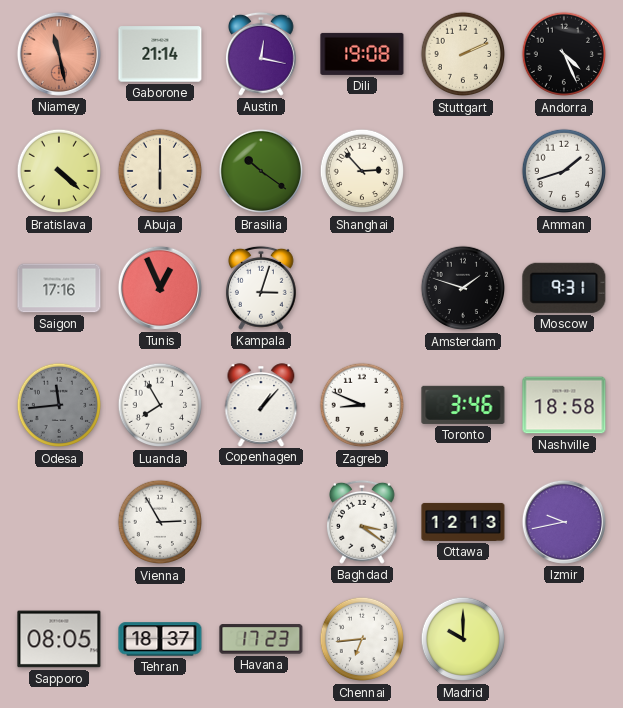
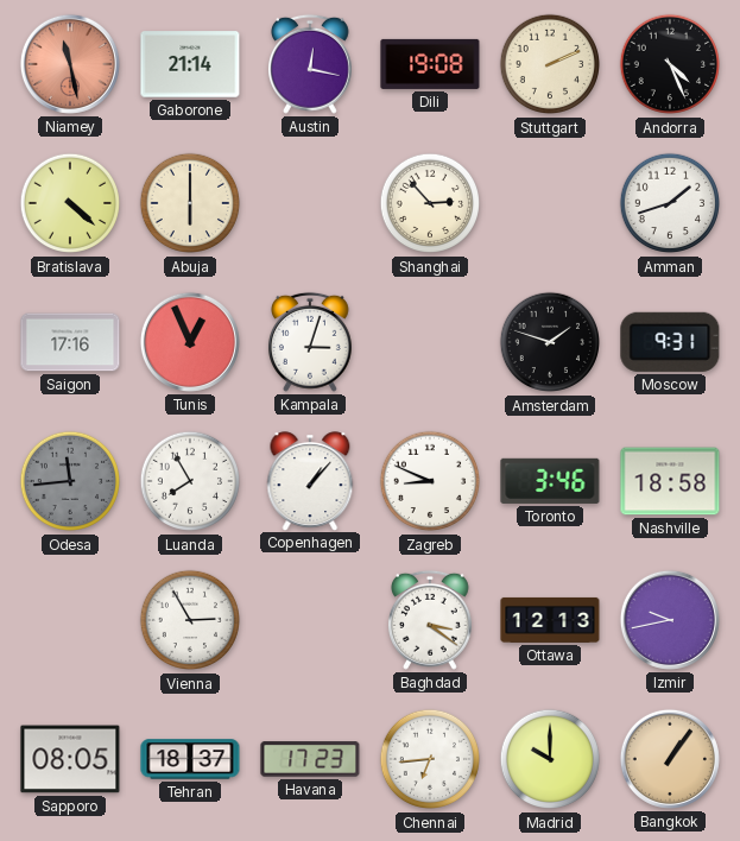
Brasilia: 10:21 -> none
Bangkok: none -> 1:06
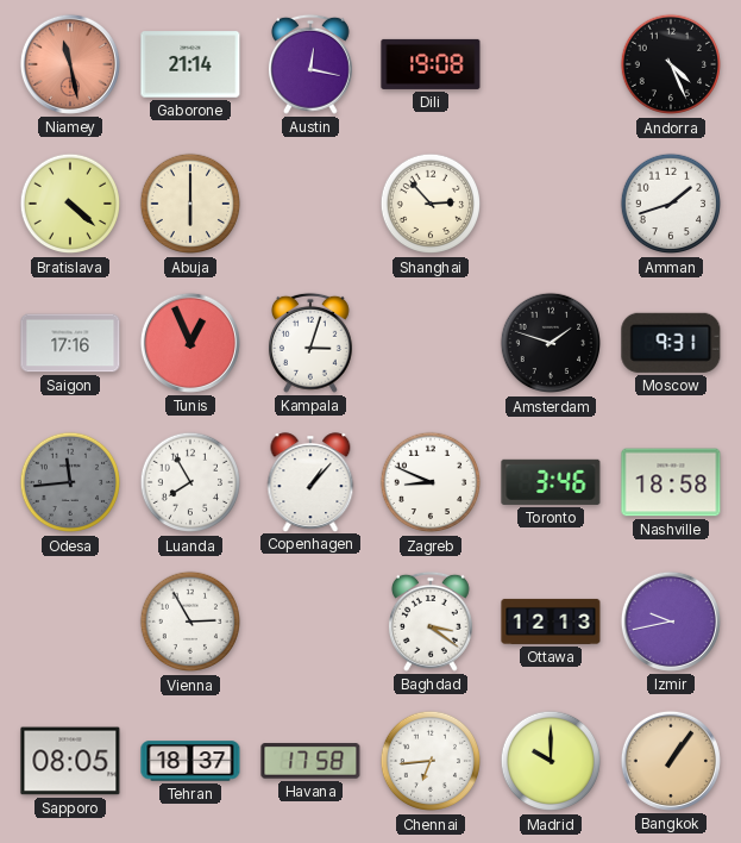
Stuttgart: 2:11 -> none
Havana: 17:23 -> 17:58
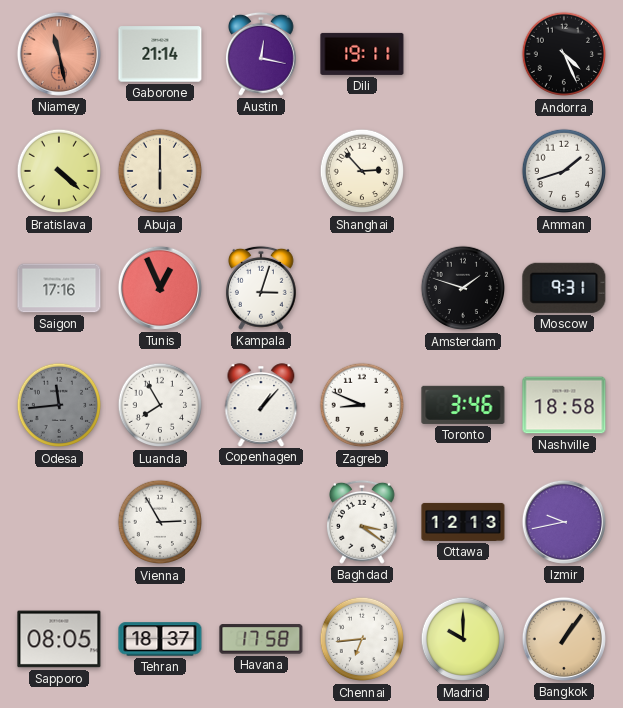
Dili: 19:08 -> 19:11
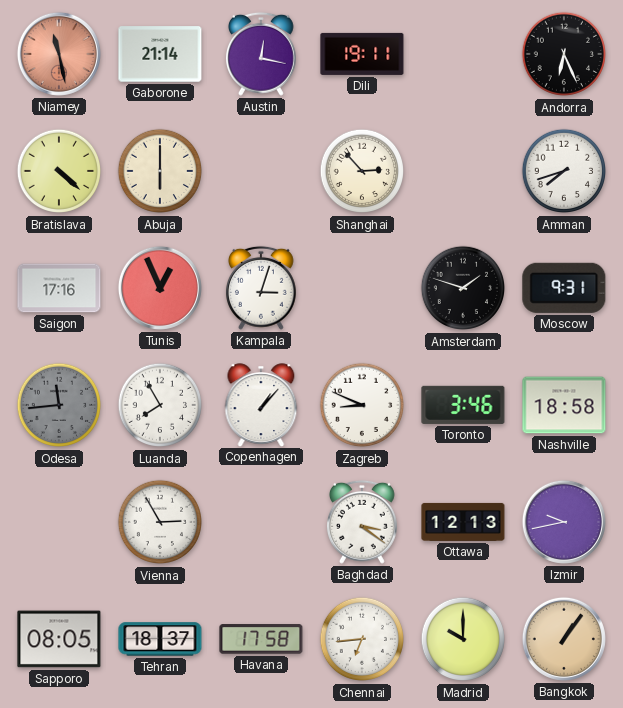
Andorra: 4:26 -> 6:26
Amman: 1:42 -> 7:42
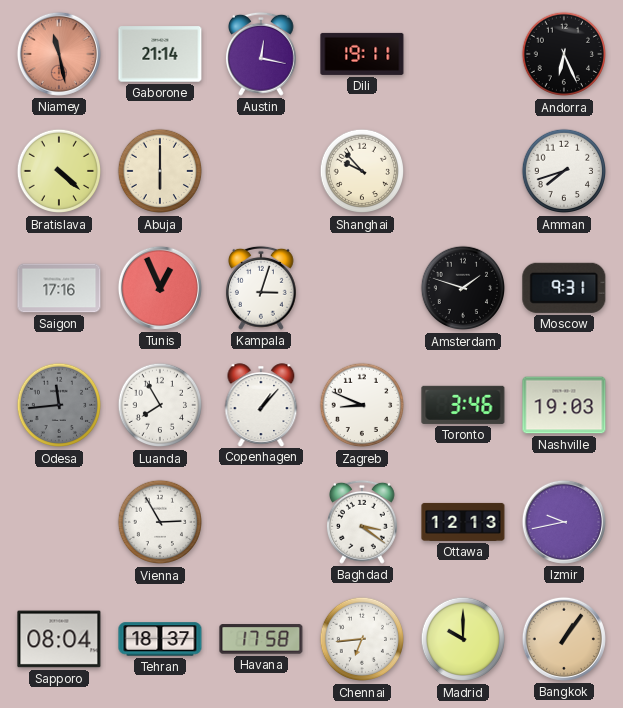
Shanghai: 2:53 -> 9:53
Nashville: 18:58 -> 19:03
Sapporo: 08:05 -> 08:04
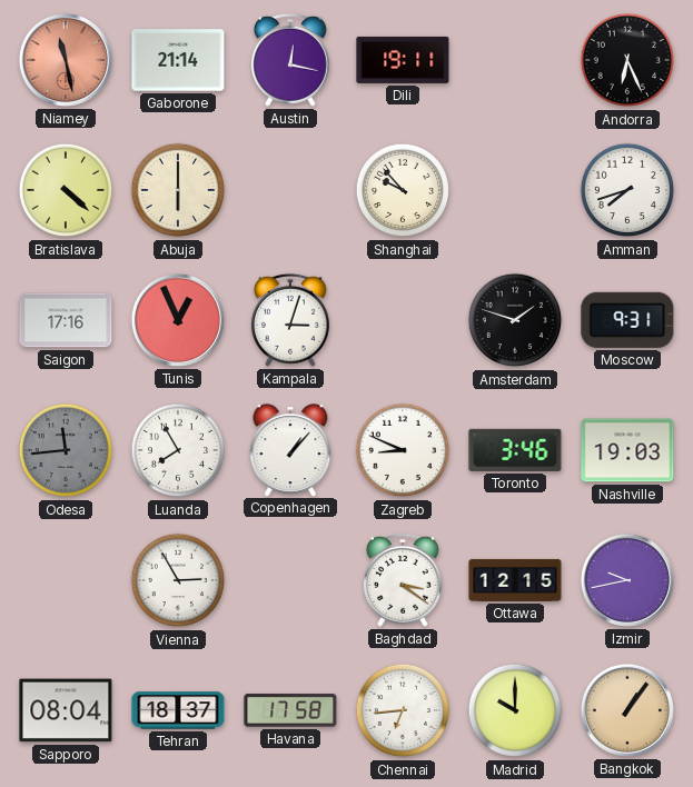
Ottawa: 12:13 -> 12:15
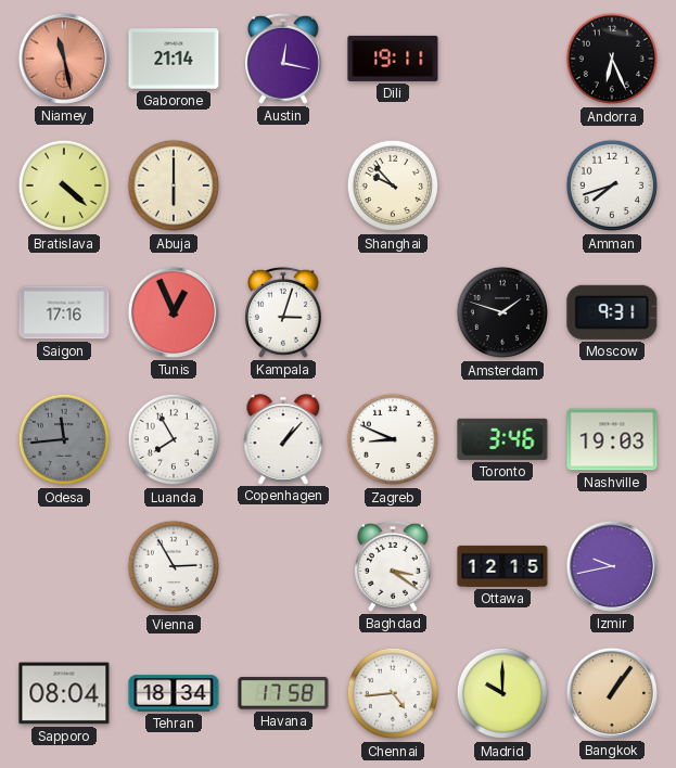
Tehran: 18:37 -> 18:34
Chennai: 6:44 -> 4:44
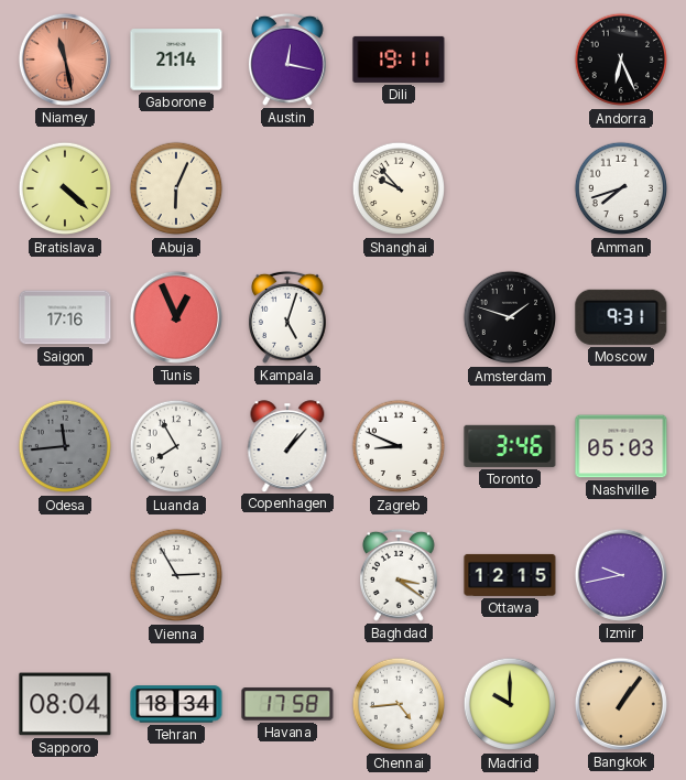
Abuja: 6:00 -> 6:04
Kampala: 3:03 -> 5:03
Nashville: 19:03 -> 05:03
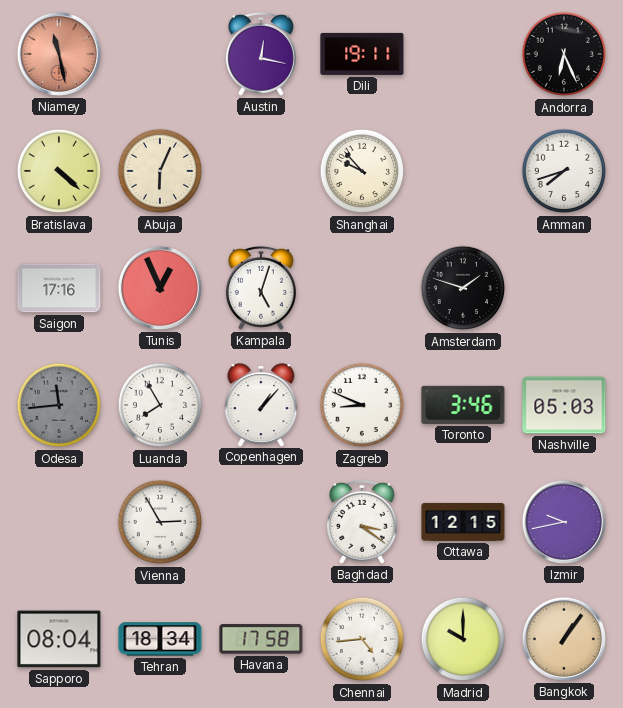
Gaborone: 21:14 -> none
Moscow: 9:31 -> none
